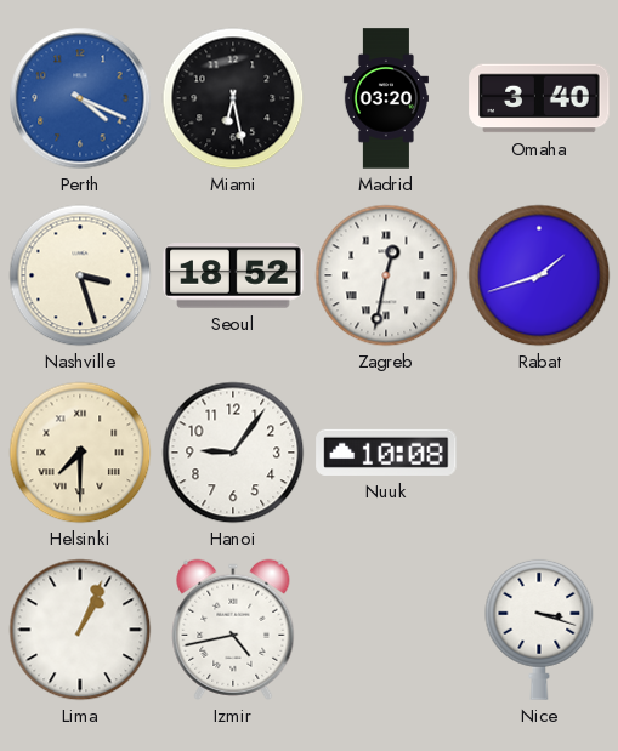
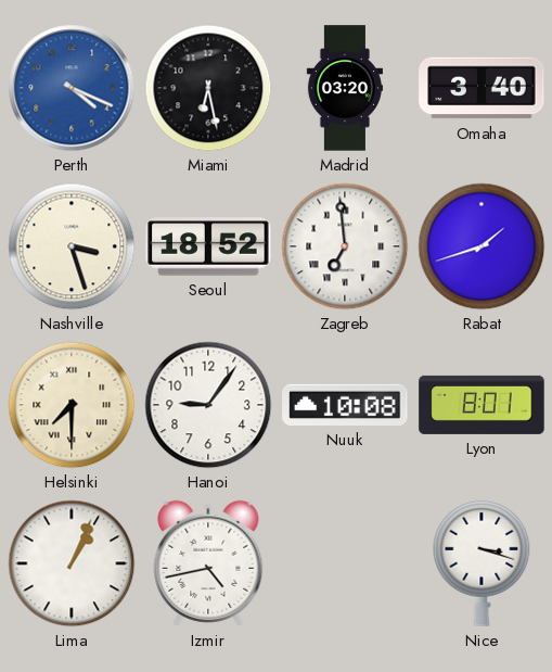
Zagreb: 12:32 -> 6:59
Lyon: none -> 8:01
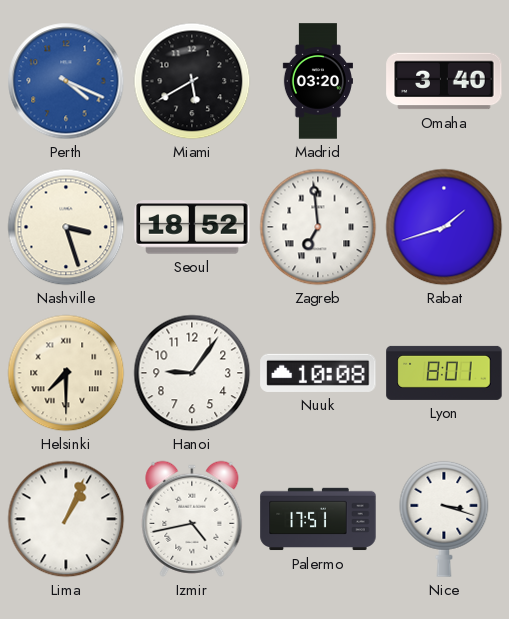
Miami: 6:28 -> 5:40
Palermo: none -> 17:51
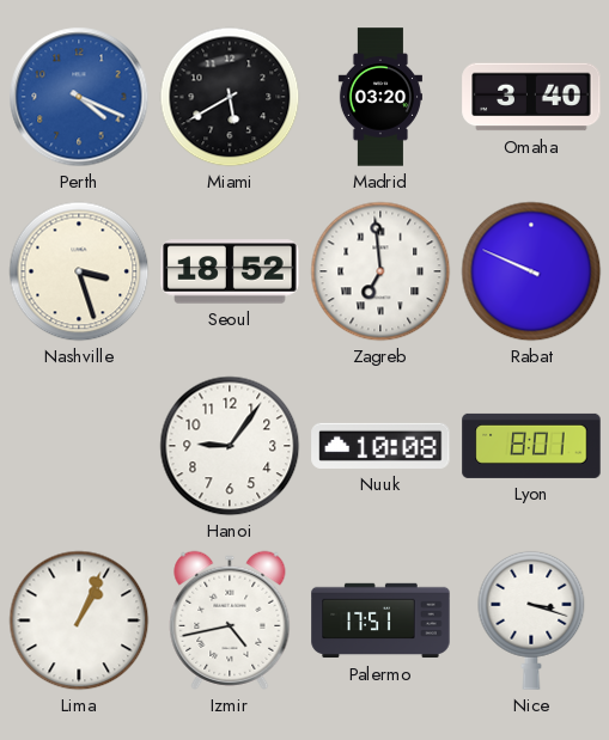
Rabat: 1:42 -> 9:49
Helsinki: 7:30 -> none
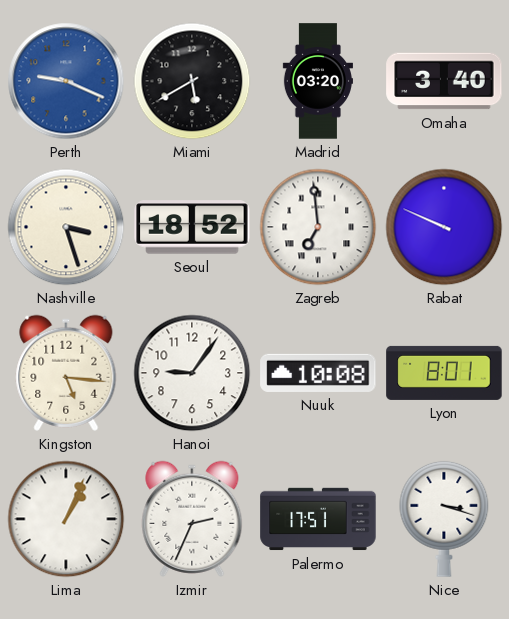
Perth: 4:19 -> 9:19
Kingston: none -> 5:16
Izmir: 4:43 -> 2:34
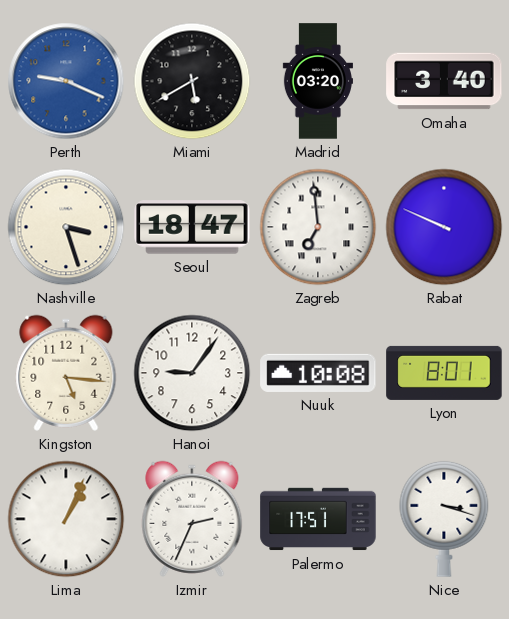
Seoul: 18:52 -> 18:47
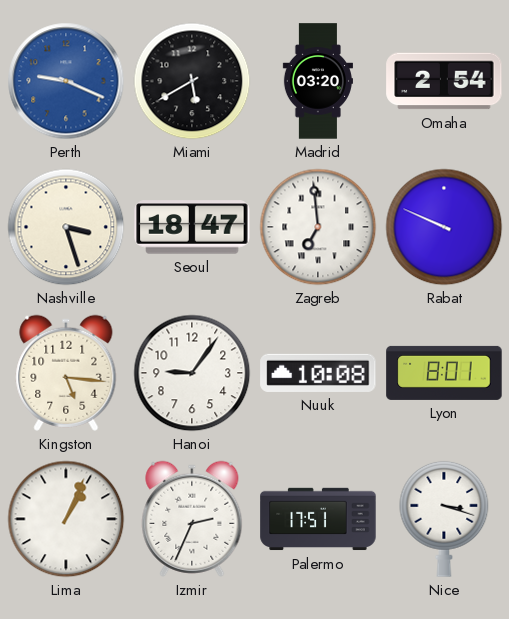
Omaha: 3:40 -> 2:54
